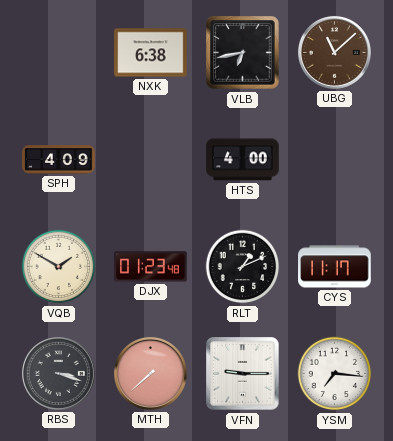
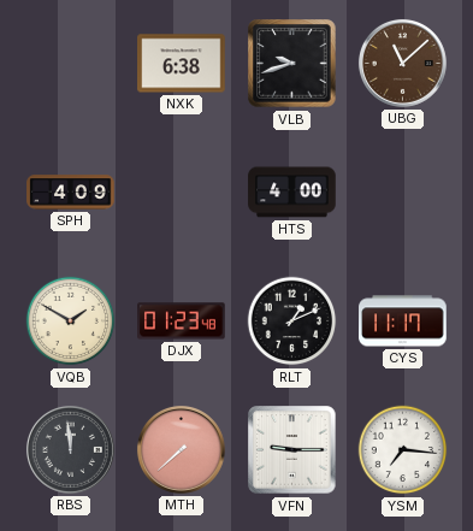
VLB: 6:43 -> 9:42
RBS: 3:18 -> 11:59
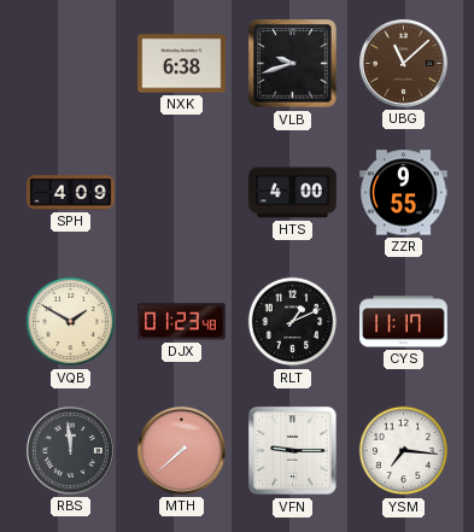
ZZR: none -> 9:55
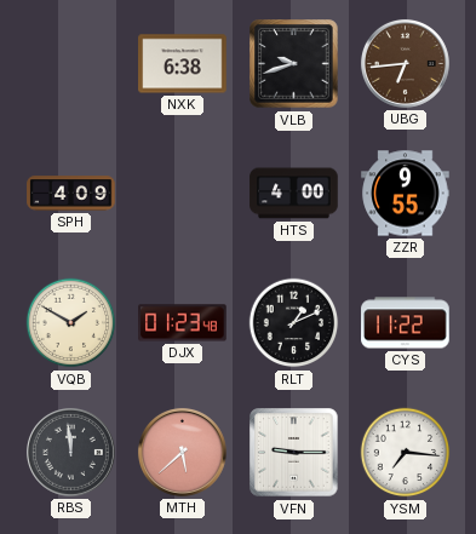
UBG: 11:08 -> 6:44
CYS: 11:17 -> 11:22
MTH: 7:38 -> 5:38
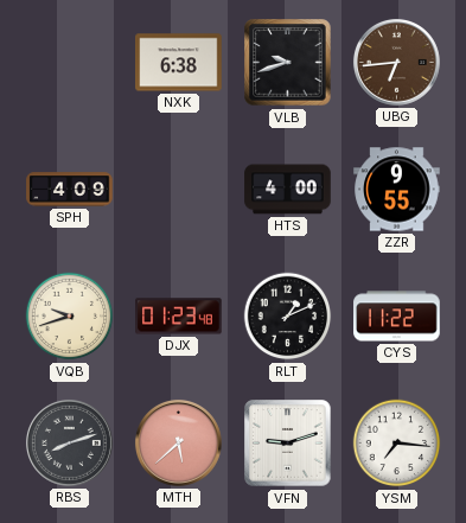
VQB: 1:50 -> 9:42
RBS: 11:59 -> 8:12
VFN: 9:15 -> 9:12
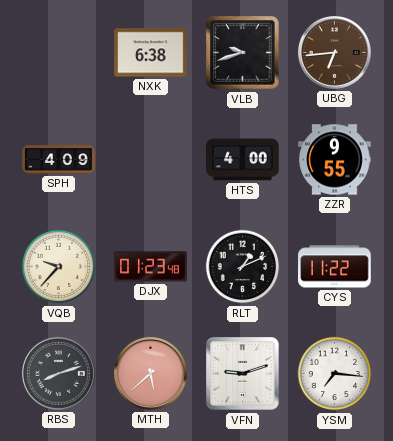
VQB: 9:42 -> 9:37
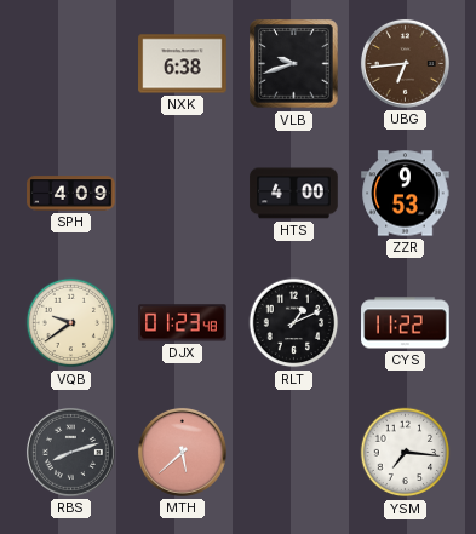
ZZR: 9:55 -> 9:53
VQB: 9:37 -> 9:39
VFN: 9:12 -> none
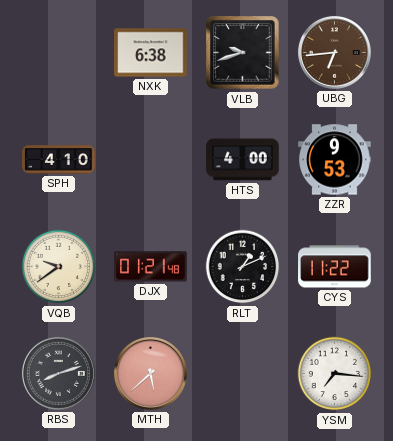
SPH: 4:09 -> 4:10
DJX: 01:23 -> 01:21
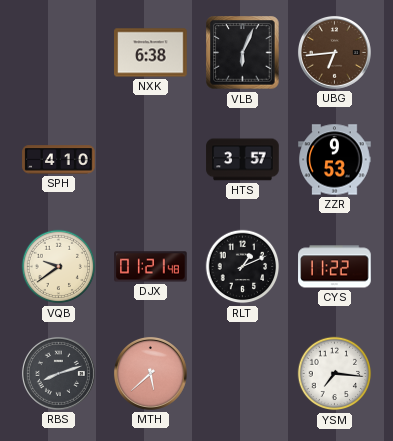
VLB: 9:42 -> 6:04
HTS: 4:00 -> 3:57
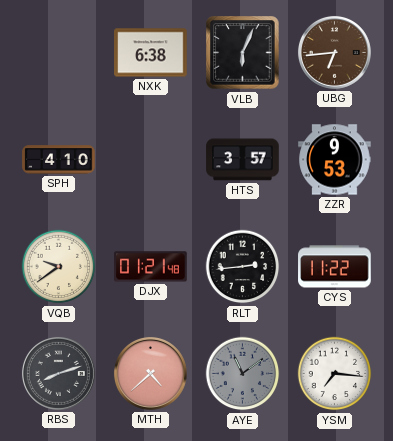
RLT: 1:11 -> 2:44
MTH: 5:38 -> 4:38
AYE: none -> 11:09
